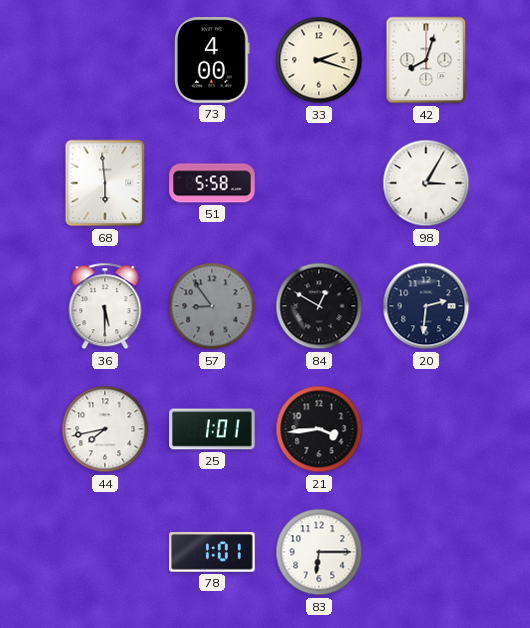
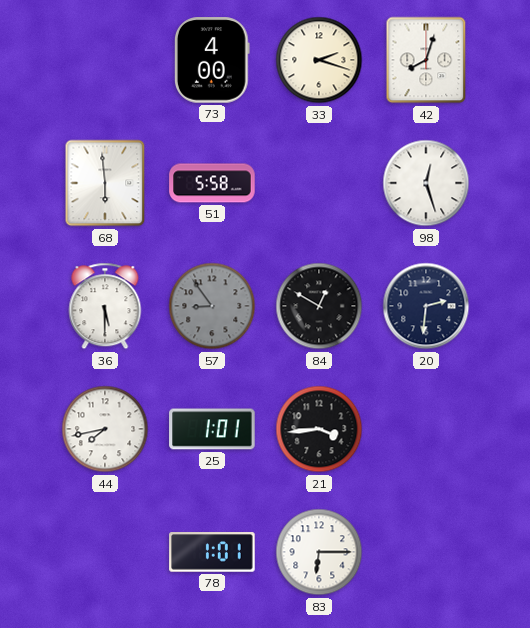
98: 3:05 -> 12:27
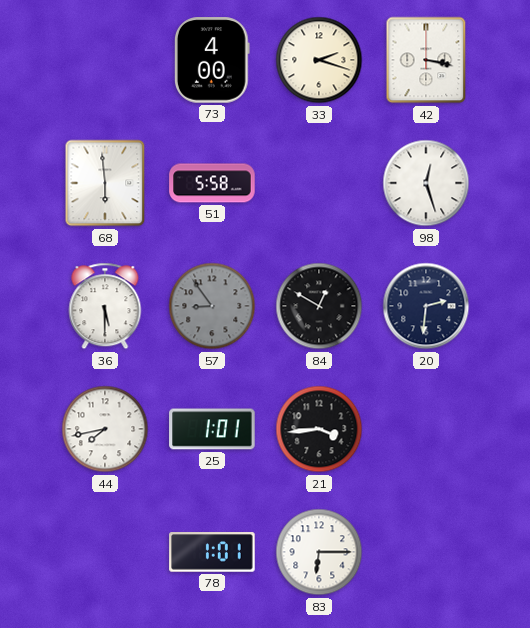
42: 8:03 -> 3:17
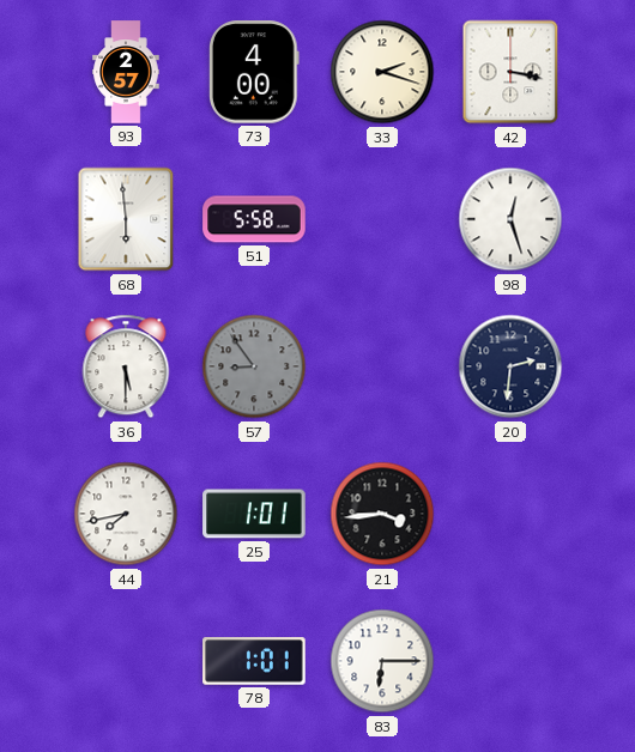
93: none -> 2:57
84: 12:50 -> none
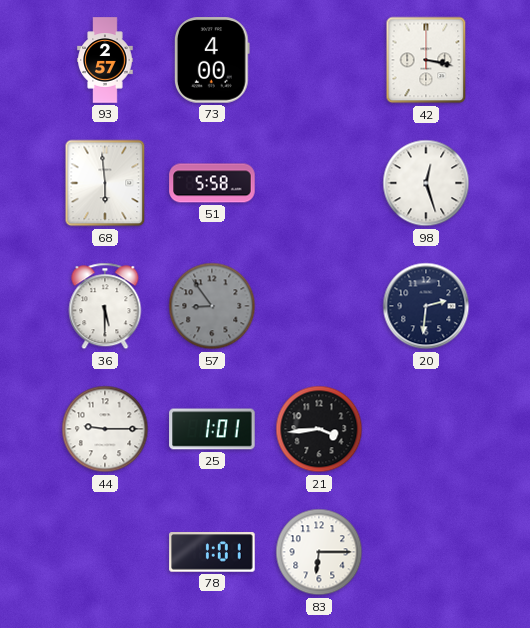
33: 2:18 -> none
44: 7:43 -> 9:15
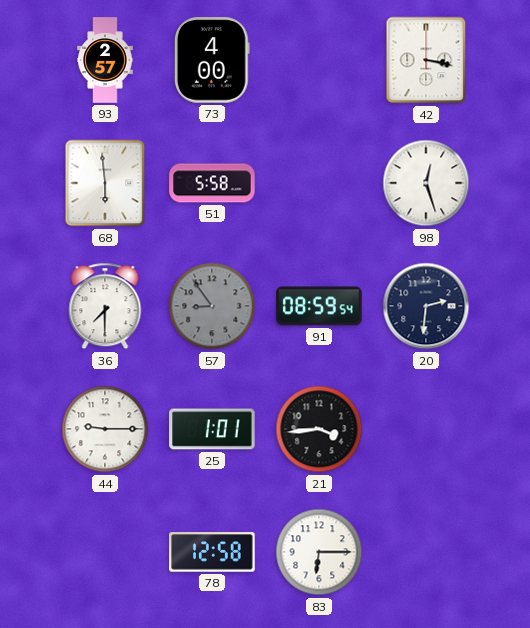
36: 5:30 -> 7:30
91: none -> 08:59
78: 1:01 -> 12:58
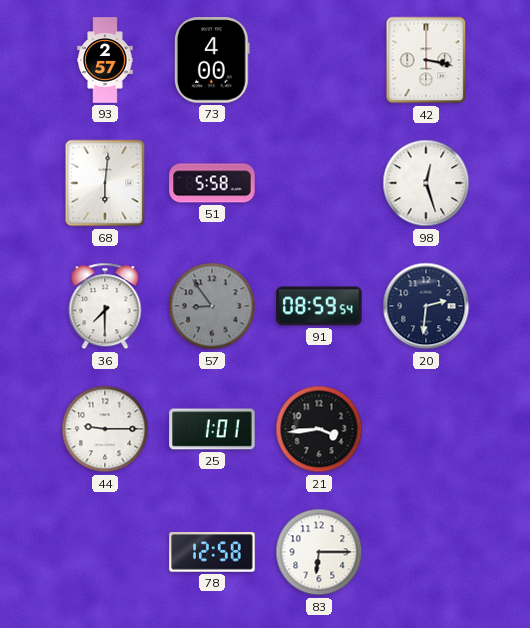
68: 5:59 -> 6:01
